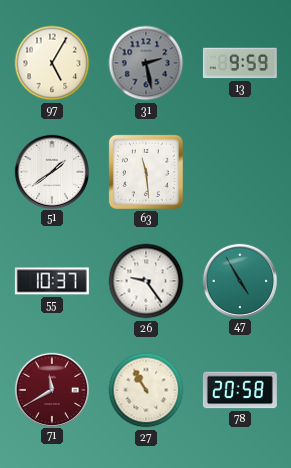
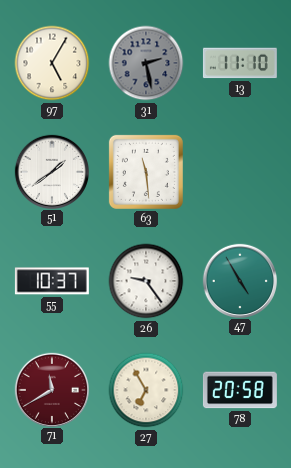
13: 9:59 -> 11:10
27: 10:55 -> 6:55
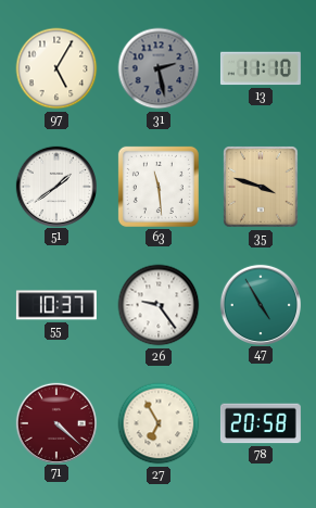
35: none -> 3:48
71: 11:40 -> 4:22
